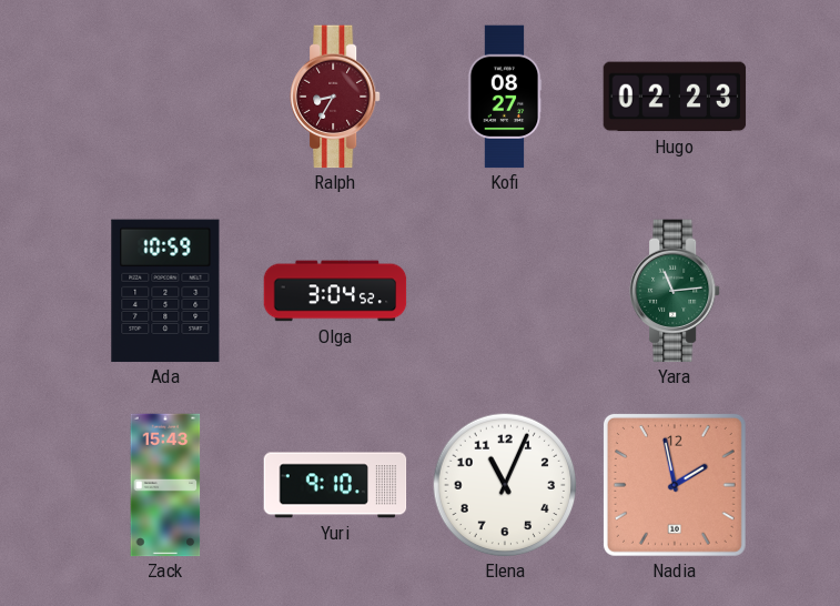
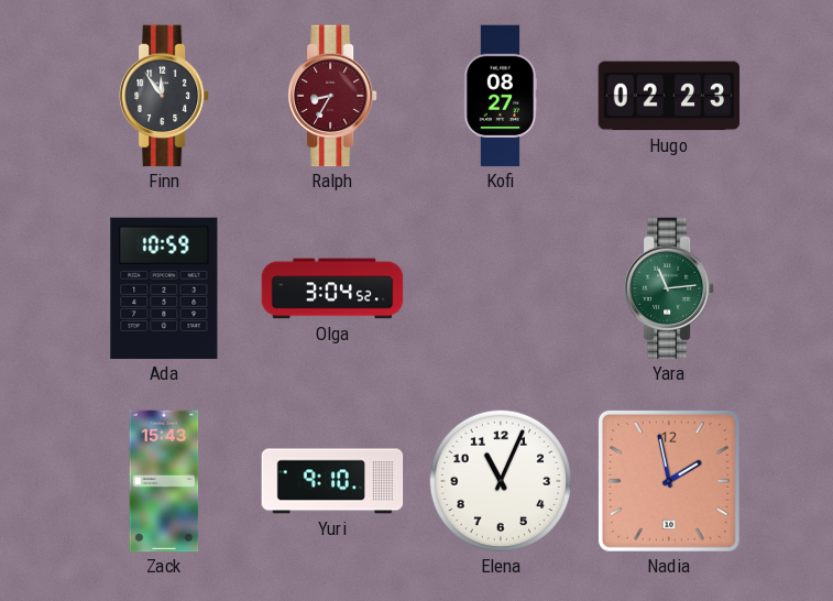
Finn: none -> 11:54
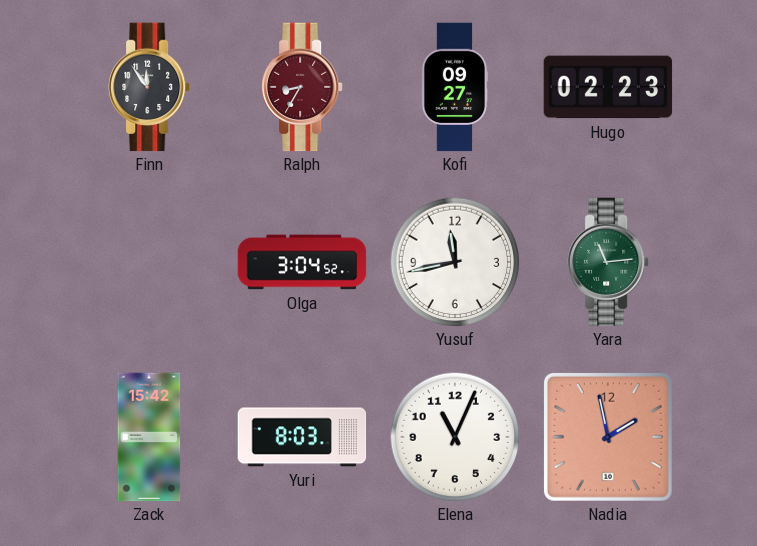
Kofi: 08:27 -> 09:27
Ada: 10:59 -> none
Yusuf: none -> 11:43
Zack: 15:43 -> 15:42
Yuri: 9:10 -> 8:03
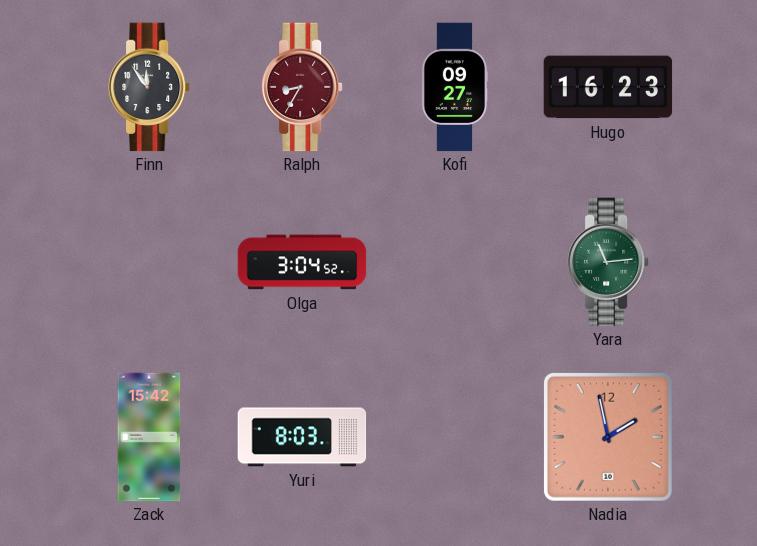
Hugo: 02:23 -> 16:23
Yusuf: 11:43 -> none
Elena: 11:04 -> none
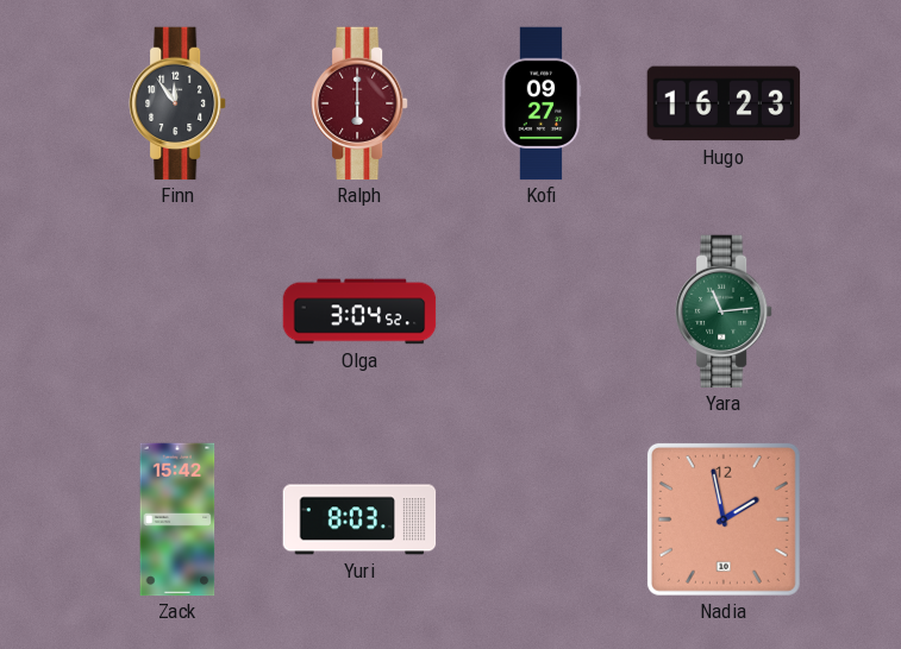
Ralph: 8:35 -> 6:00
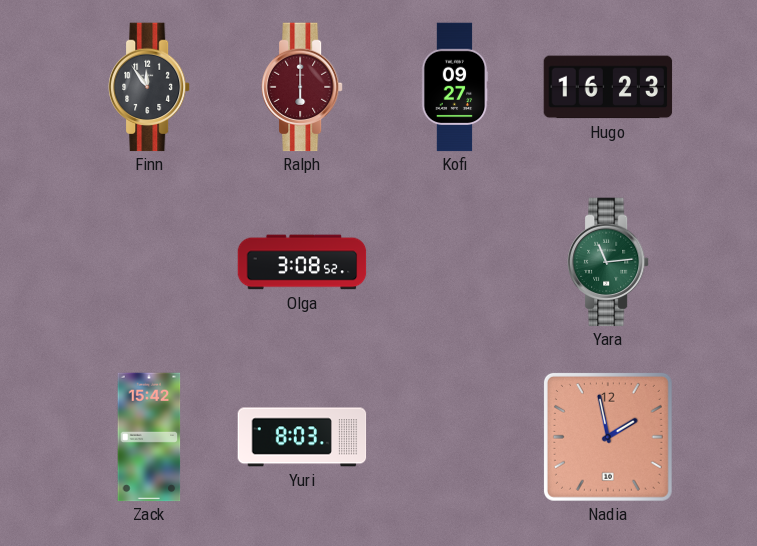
Olga: 3:04 -> 3:08
